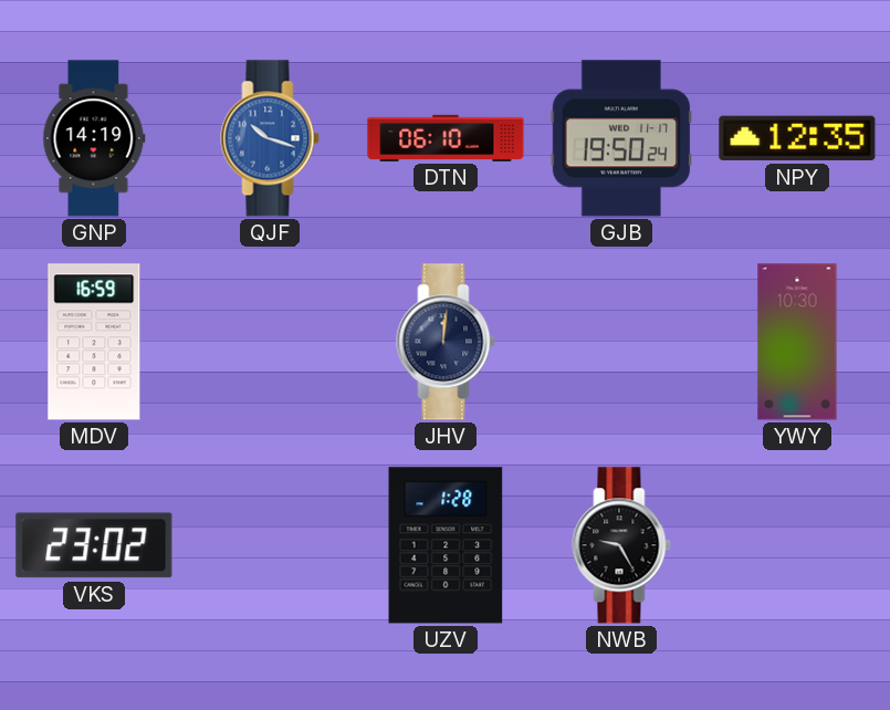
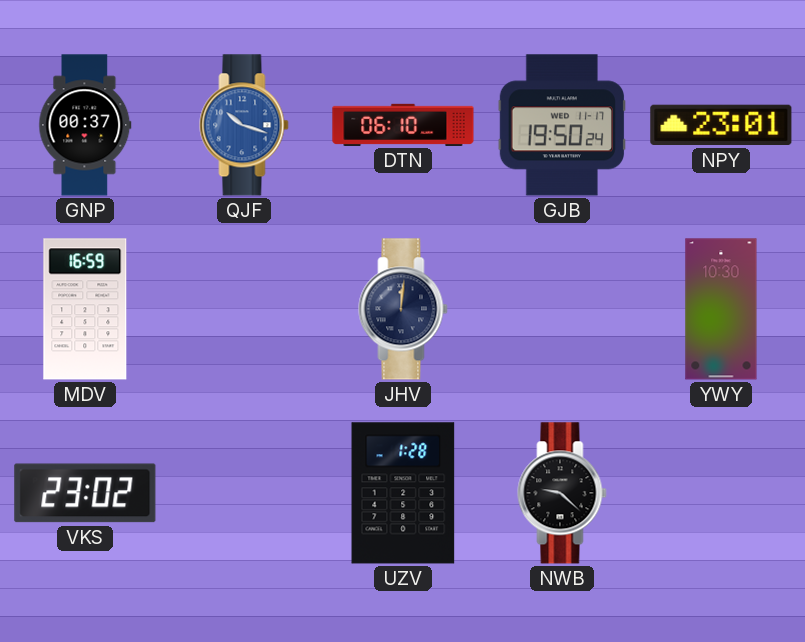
GNP: 14:19 -> 00:37
NPY: 12:35 -> 23:01
NWB: 9:25 -> 9:22
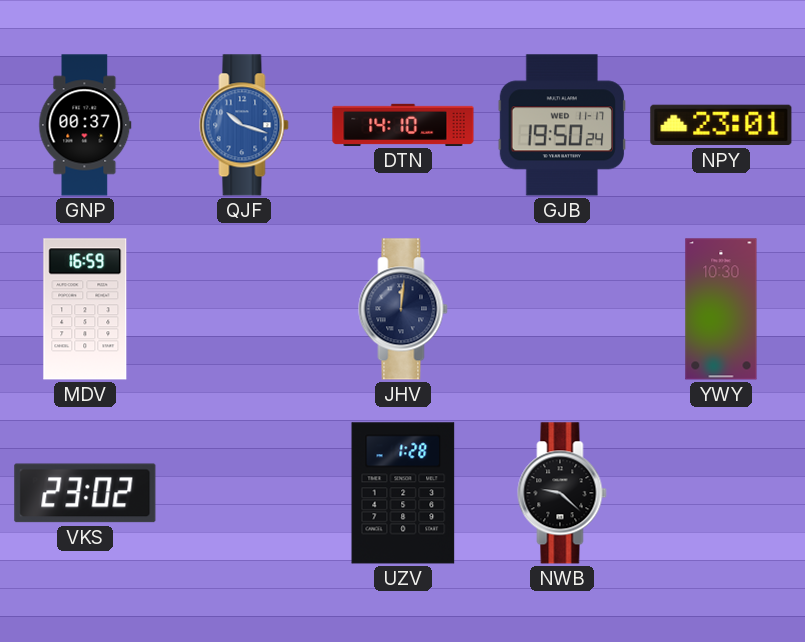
DTN: 06:10 -> 14:10
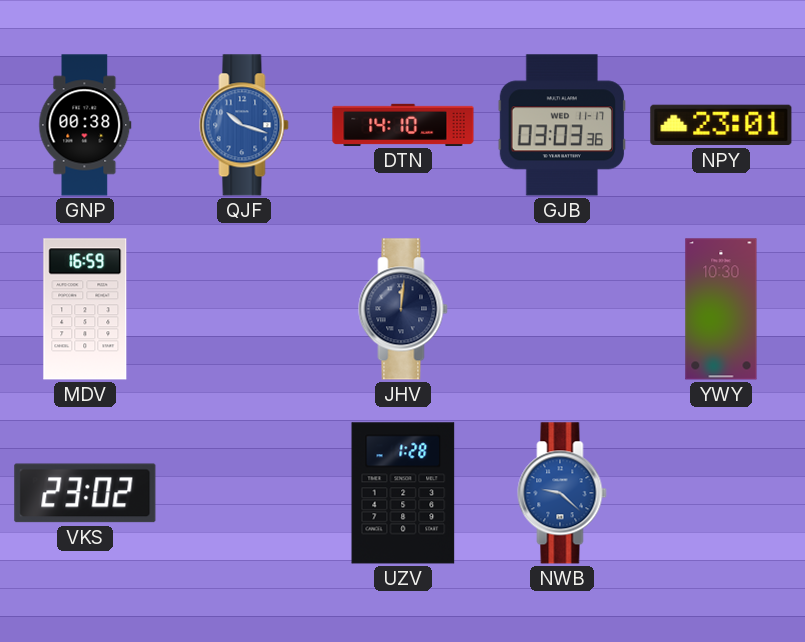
GNP: 00:37 -> 00:38
GJB: 19:50 -> 03:03
NWB dial: black -> blue
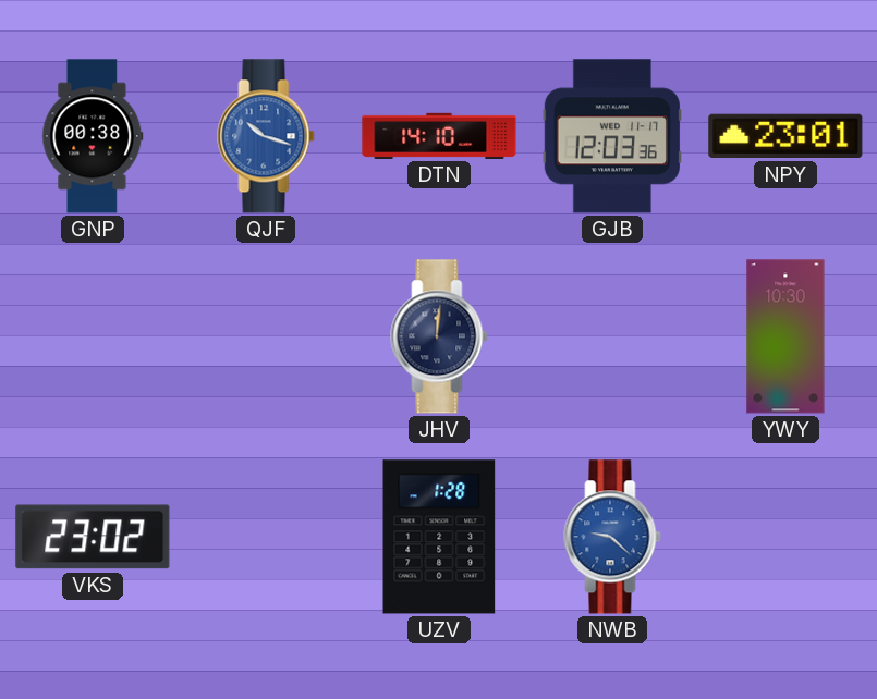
GJB: 03:03 -> 12:03
MDV: 16:59 -> none
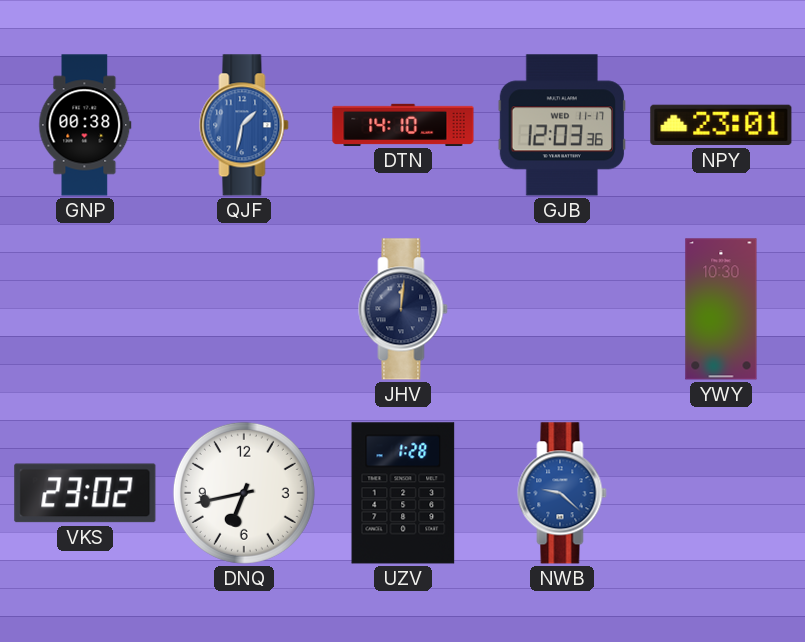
QJF: 10:18 -> 1:32
DNQ: none -> 6:43
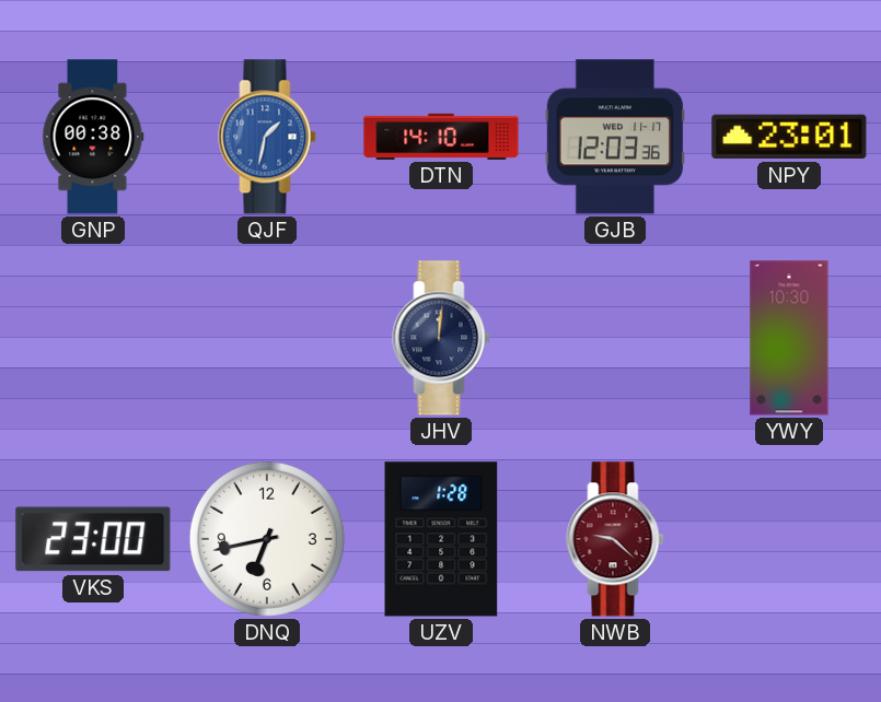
VKS: 23:02 -> 23:00
NWB dial: blue -> burgundy
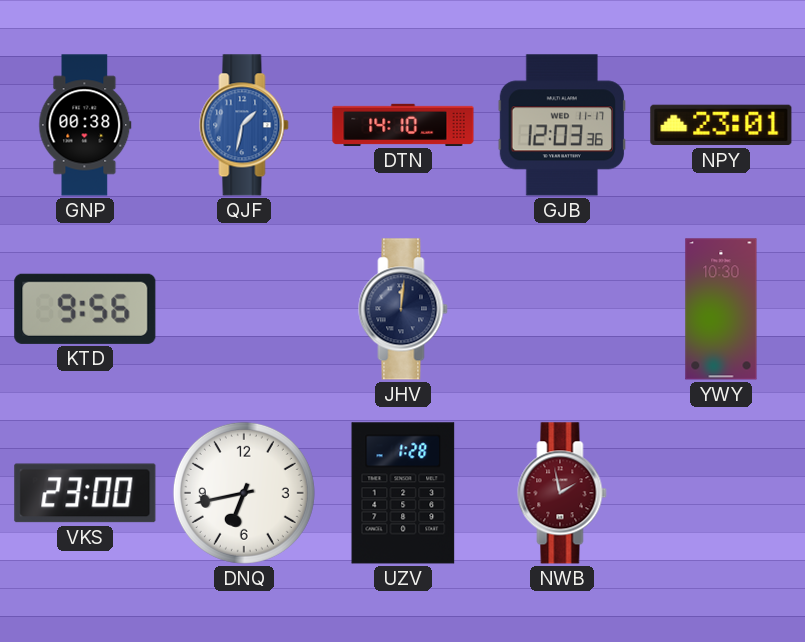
KTD: none -> 9:56
NWB: 9:22 -> 1:58
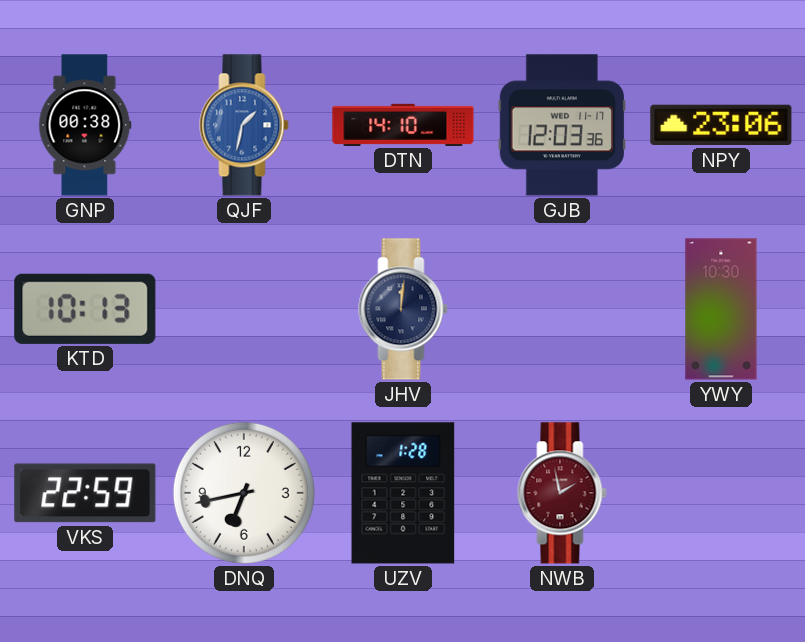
NPY: 23:01 -> 23:06
KTD: 9:56 -> 10:13
VKS: 23:00 -> 22:59
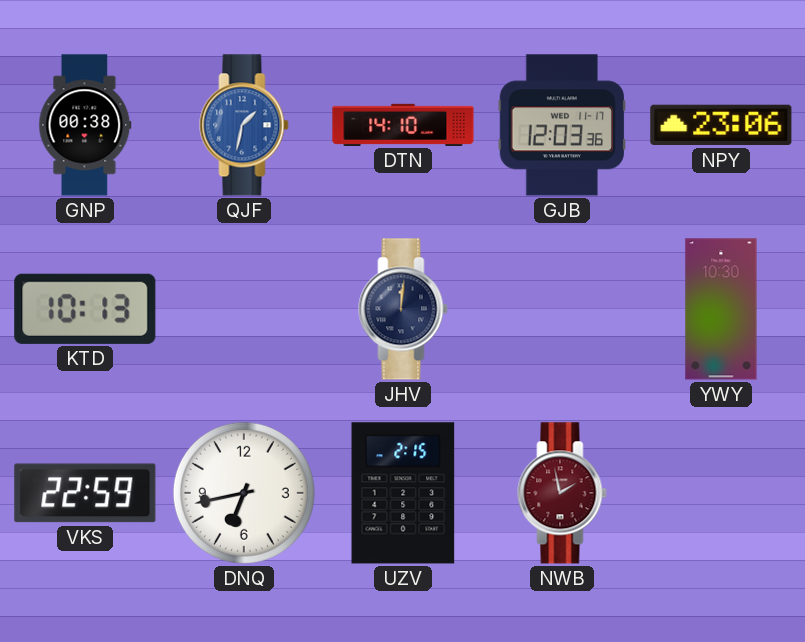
UZV: 1:28 -> 2:15
